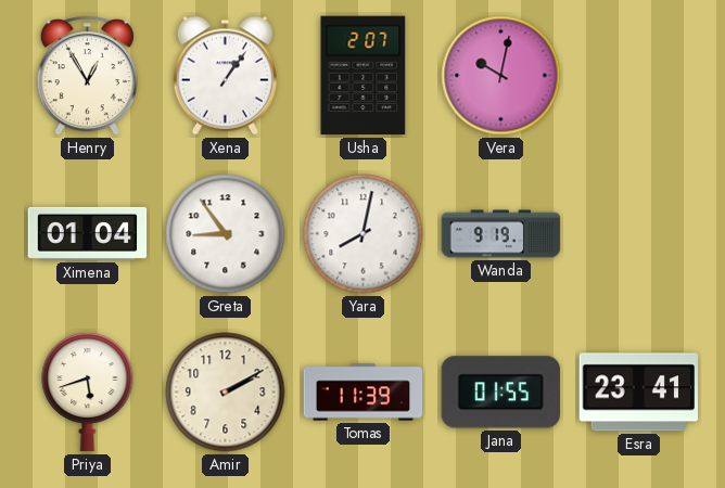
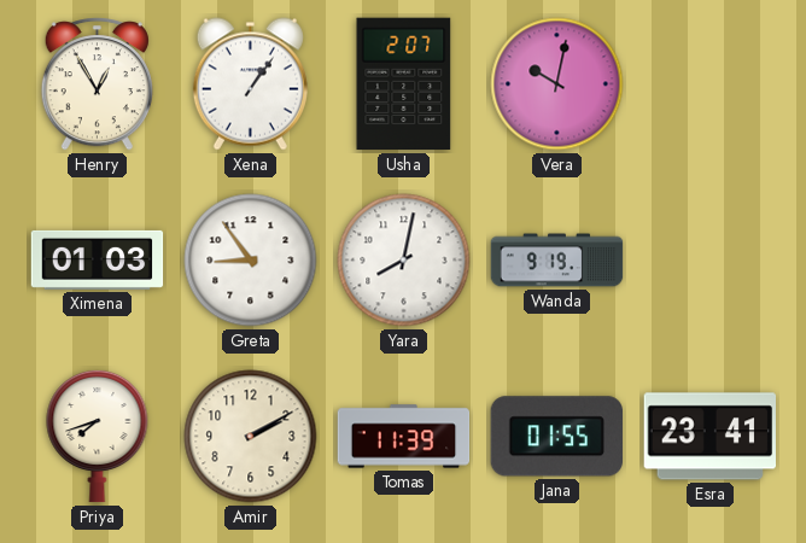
Ximena: 01:04 -> 01:03
Priya: 5:42 -> 7:42
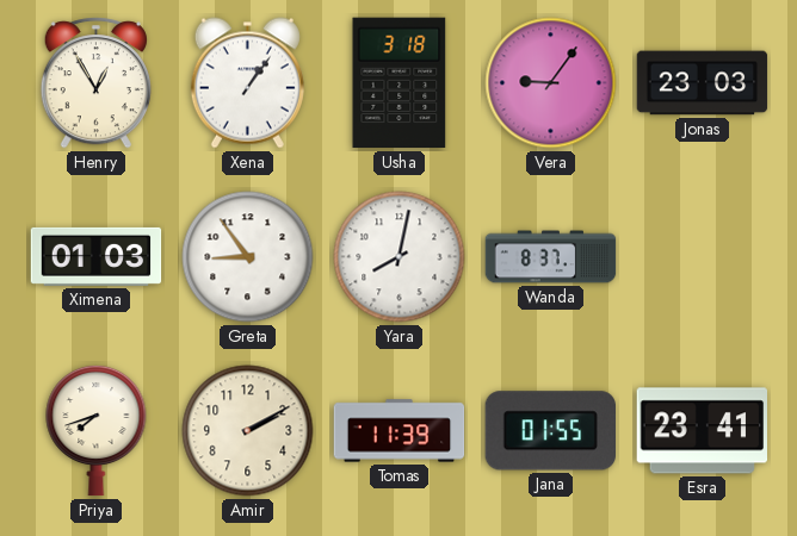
Usha: 2:07 -> 3:18
Vera: 10:02 -> 9:06
Jonas: none -> 23:03
Wanda: 9:19 -> 8:37
